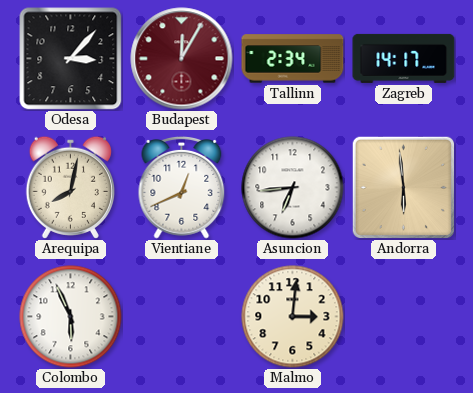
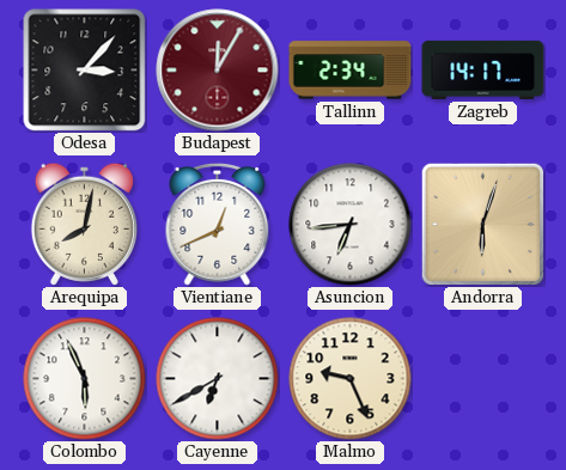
Andorra: 5:59 -> 6:03
Cayenne: none -> 6:40
Malmo: 3:01 -> 9:26
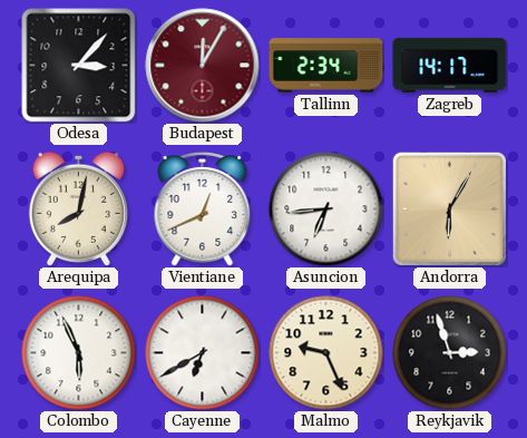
Andorra: 6:03 -> 6:05
Reykjavik: none -> 2:57
